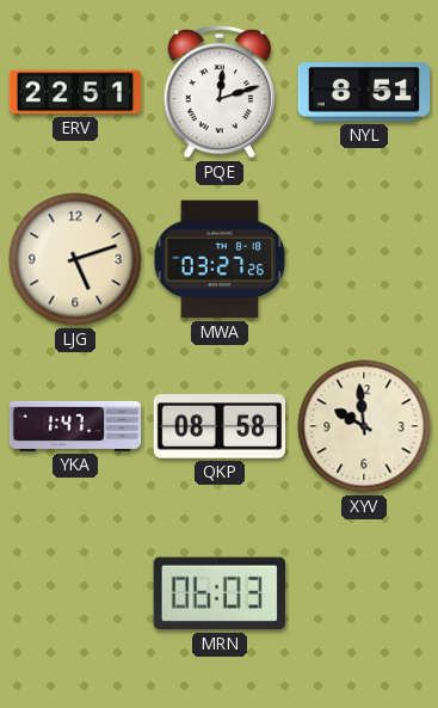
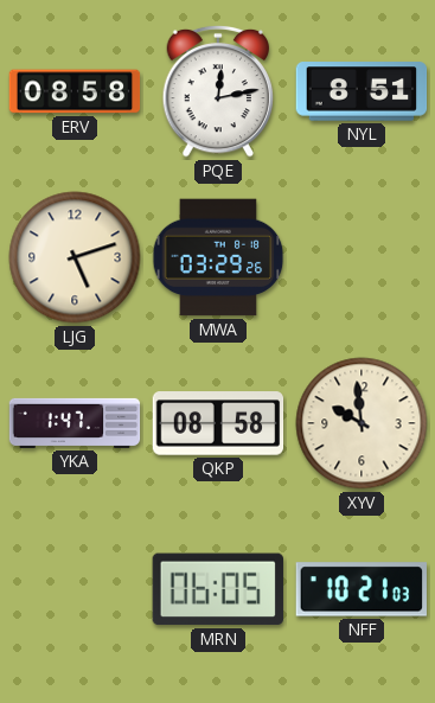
ERV: 22:51 -> 08:58
PQE: 12:12 -> 12:13
MWA: 03:27 -> 03:29
MRN: 06:03 -> 06:05
NFF: none -> 10:21
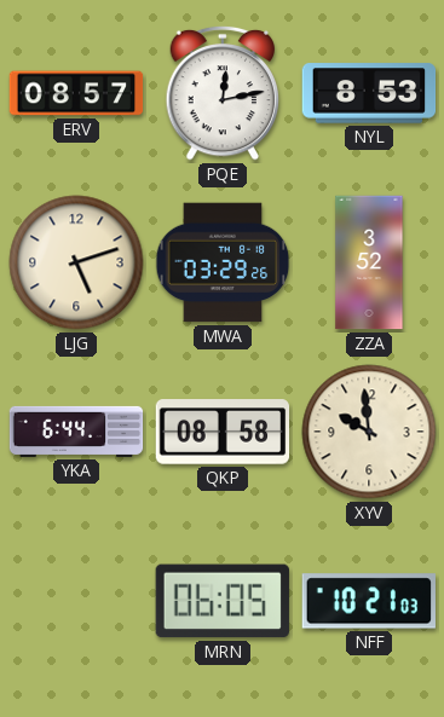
ERV: 08:58 -> 08:57
NYL: 8:51 -> 8:53
ZZA: none -> 3:52
YKA: 1:47 -> 6:44
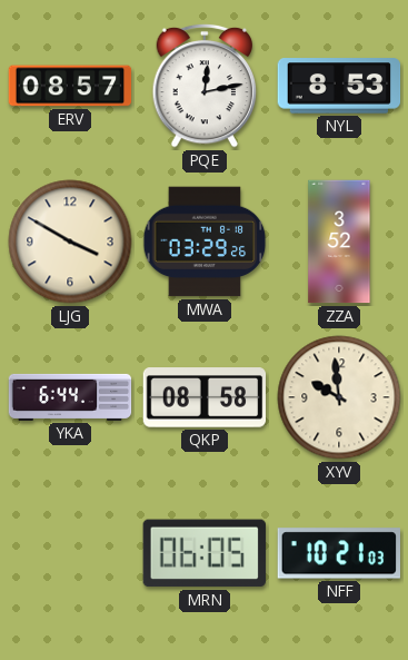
LJG: 5:12 -> 3:50
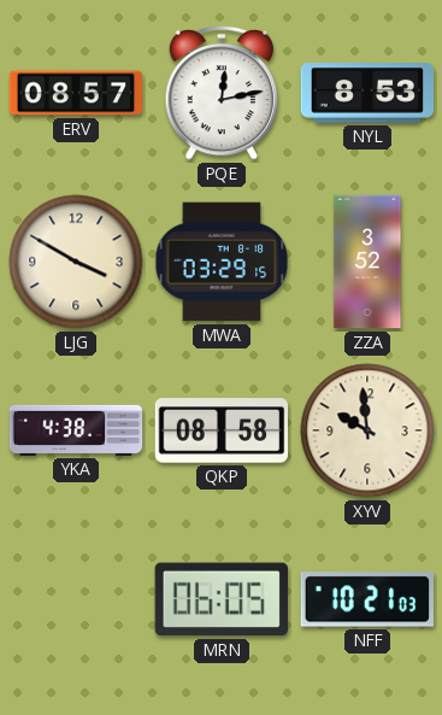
MWA: 03:29:26 -> 03:29:15
YKA: 6:44 -> 4:38
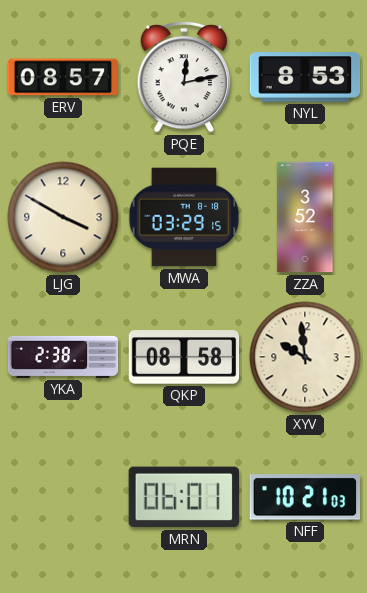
YKA: 4:38 -> 2:38
MRN: 06:05 -> 06:01
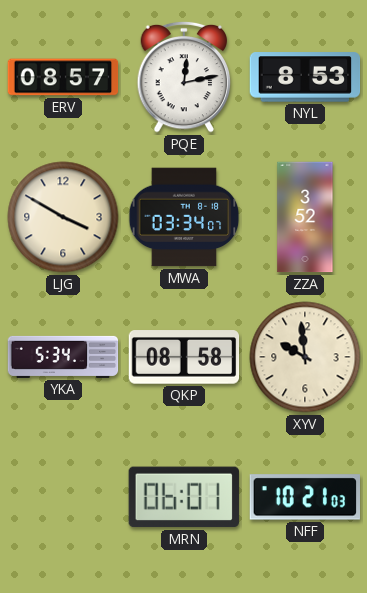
MWA: 03:29 -> 03:34
YKA: 2:38 -> 5:34
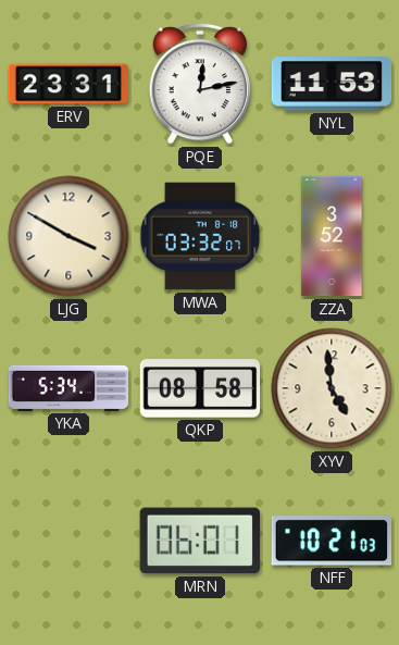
ERV: 08:57 -> 23:31
NYL: 8:53 -> 11:53
MWA: 03:34 -> 03:32
XYV: 9:59 -> 4:59
